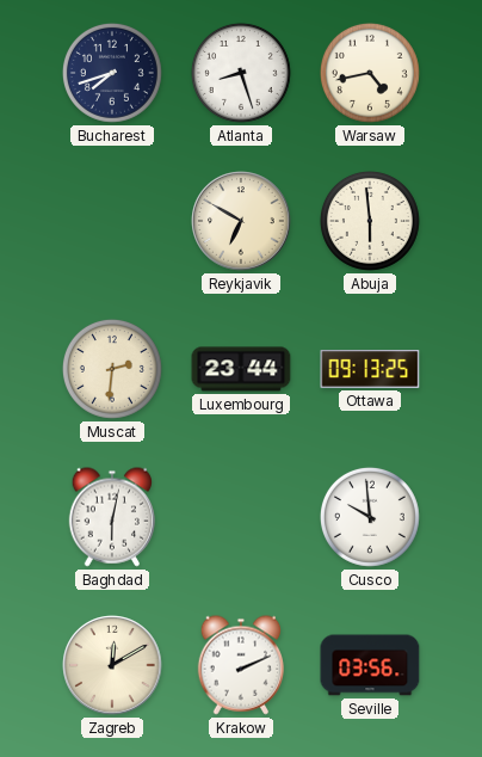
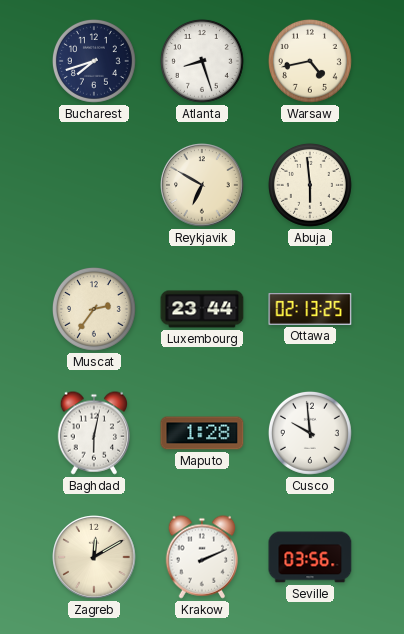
Muscat: 2:31 -> 2:36
Ottawa: 09:13 -> 02:13
Maputo: none -> 1:28
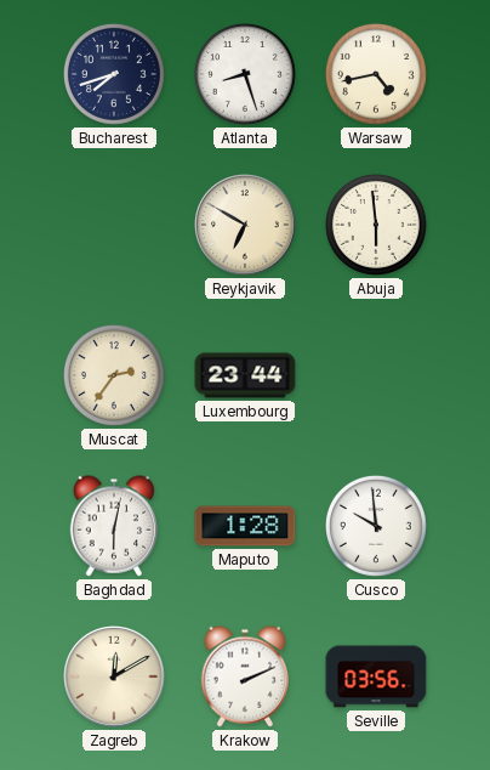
Ottawa: 02:13 -> none
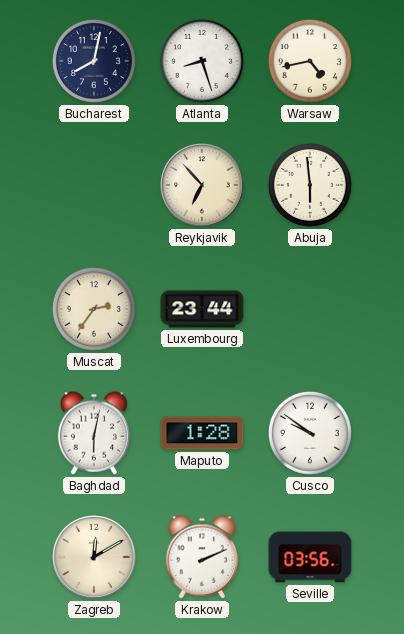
Bucharest: 7:42 -> 8:02
Reykjavik: 6:50 -> 6:53
Cusco: 9:59 -> 9:51
